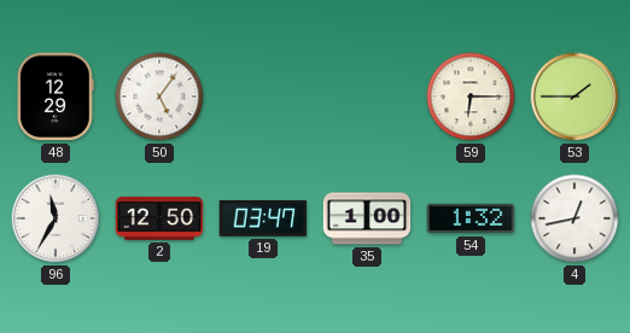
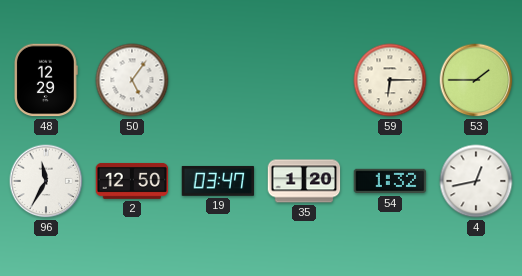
35: 1:00 -> 1:20
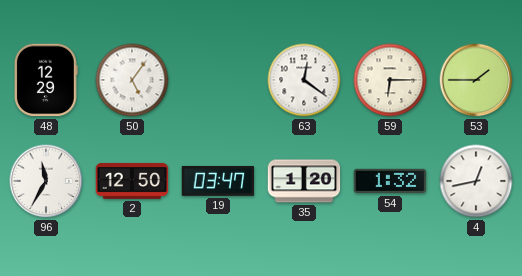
63: none -> 12:21
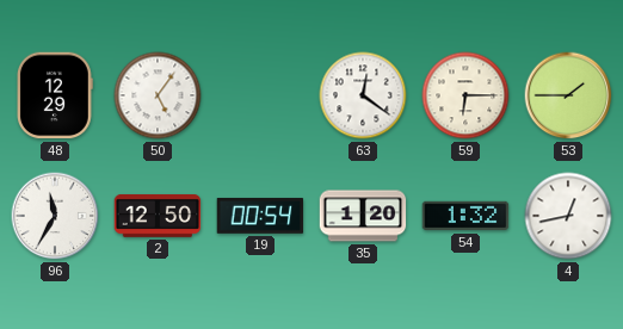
19: 03:47 -> 00:54
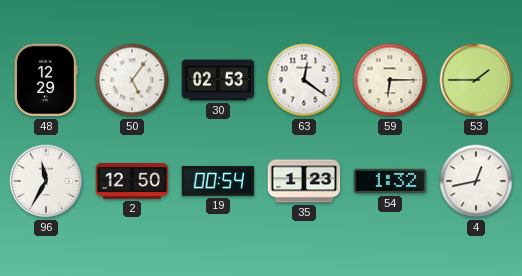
30: none -> 02:53
35: 1:20 -> 1:23
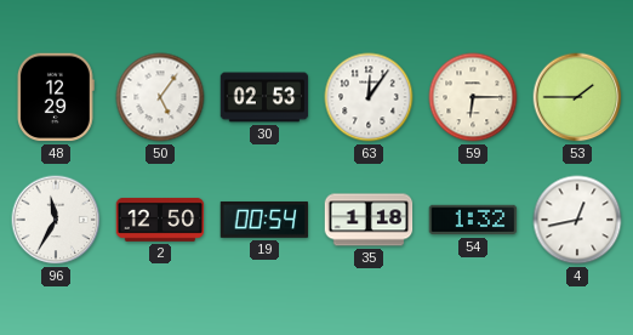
63: 12:21 -> 12:06
35: 1:23 -> 1:18
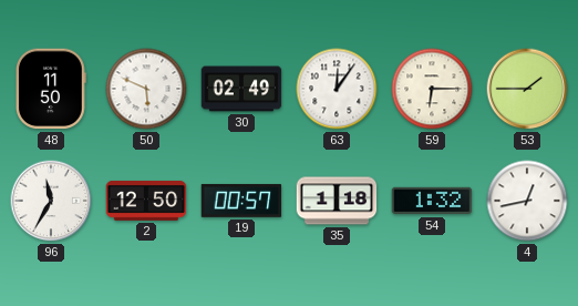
48: 12:29 -> 11:50
50: 5:06 -> 5:49
30: 02:53 -> 02:49
19: 00:54 -> 00:57
